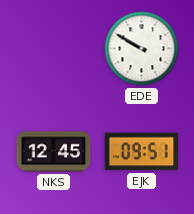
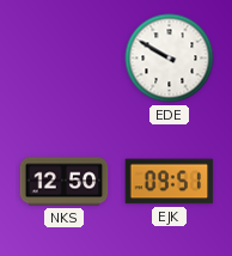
NKS: 12:45 -> 12:50
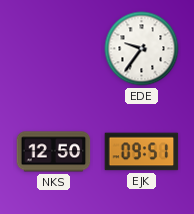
EDE: 9:50 -> 9:36
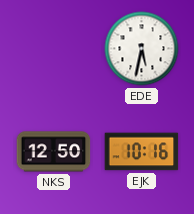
EDE: 9:36 -> 5:32
EJK: 09:51 -> 10:16
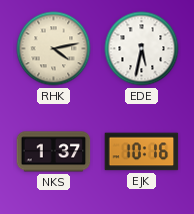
RHK: none -> 4:13
NKS: 12:50 -> 1:37
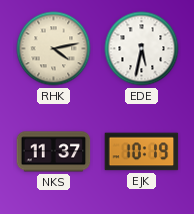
NKS: 1:37 -> 11:37
EJK: 10:16 -> 10:19
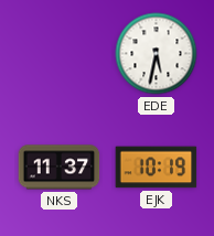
RHK: 4:13 -> none
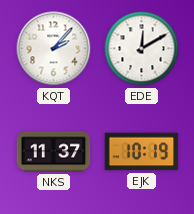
KQT: none -> 2:07
EDE: 5:32 -> 12:10
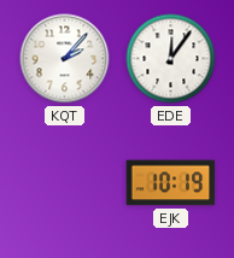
EDE: 12:10 -> 12:06
NKS: 11:37 -> none
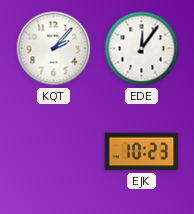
EJK: 10:19 -> 10:23
